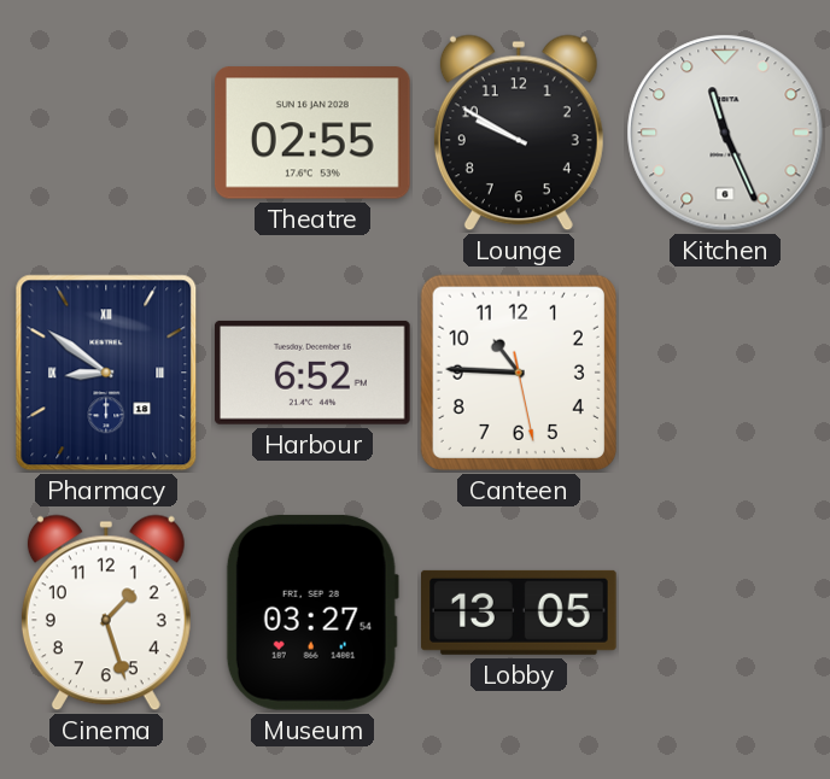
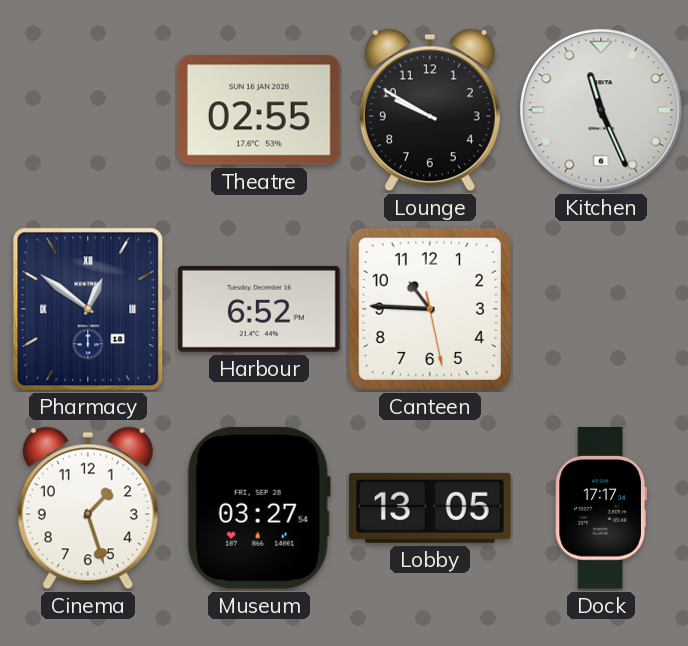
Pharmacy: 8:51 -> 12:51
Dock: none -> 17:17
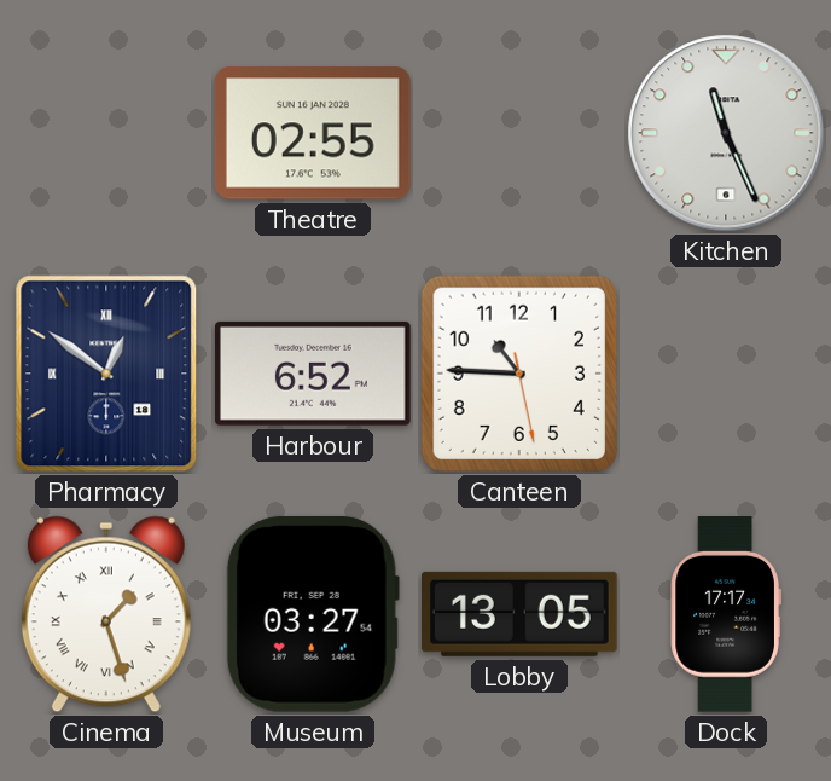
Lounge: 9:50 -> none
Cinema numerals: Arabic -> Roman
